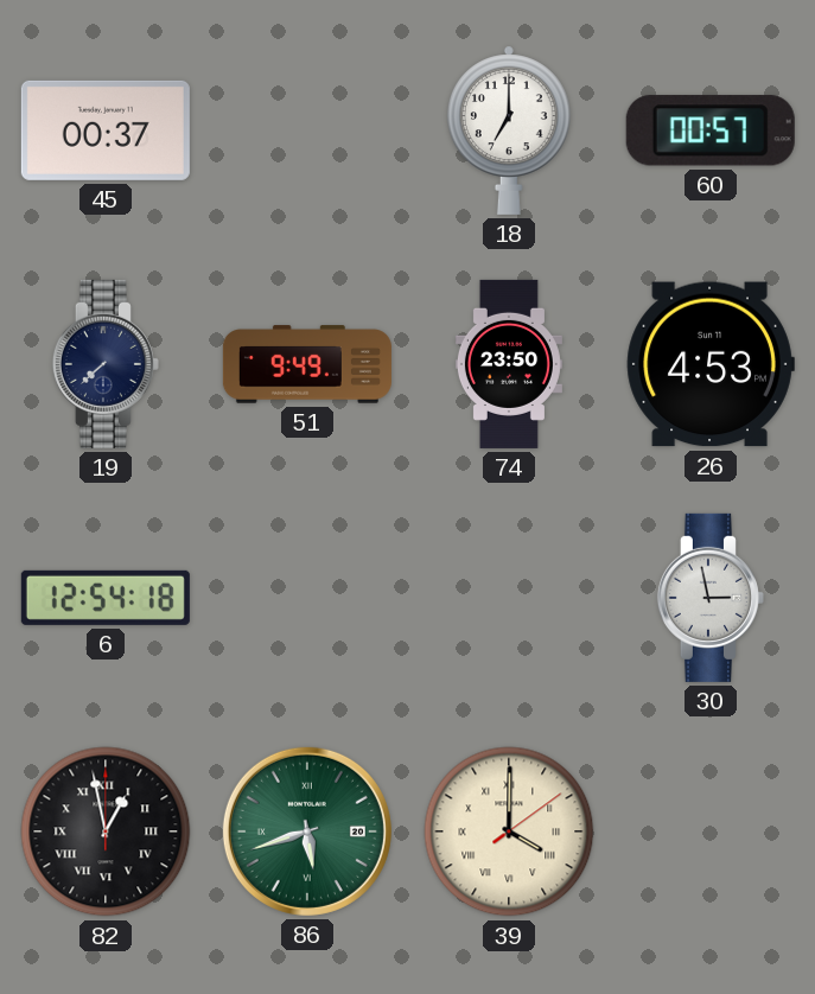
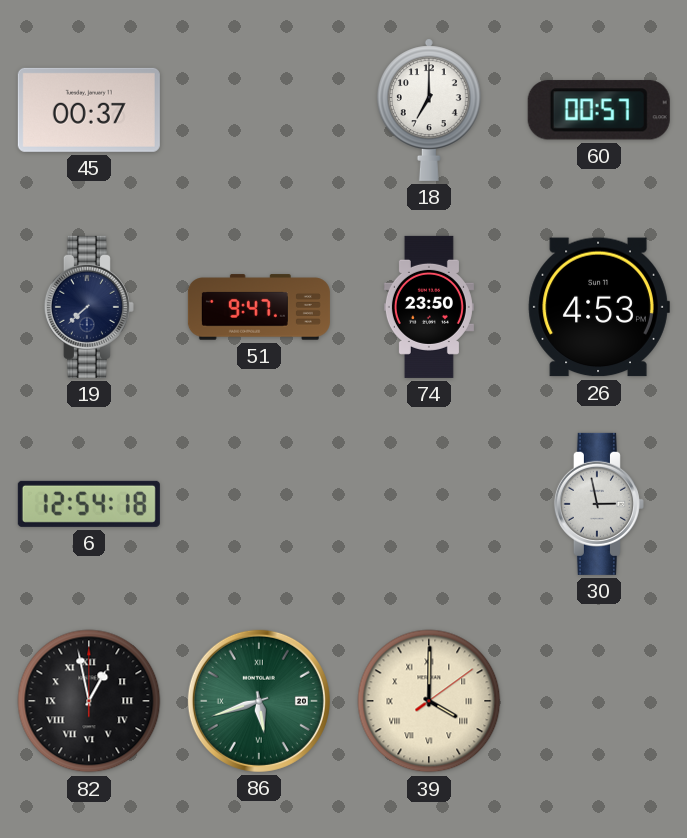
51: 9:49 -> 9:47
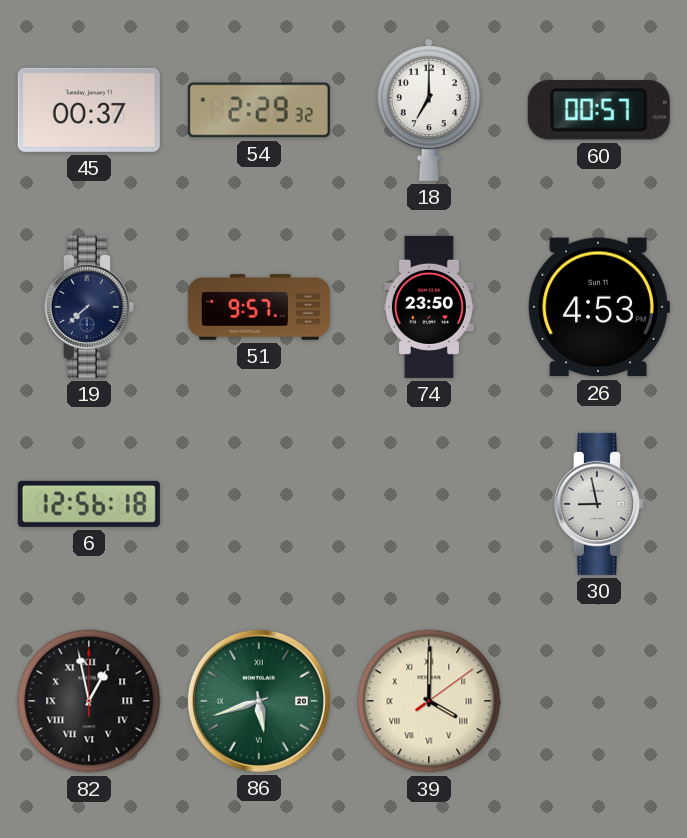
54: none -> 2:29
51: 9:47 -> 9:57
6: 12:54 -> 12:56
30: 2:58 -> 8:58
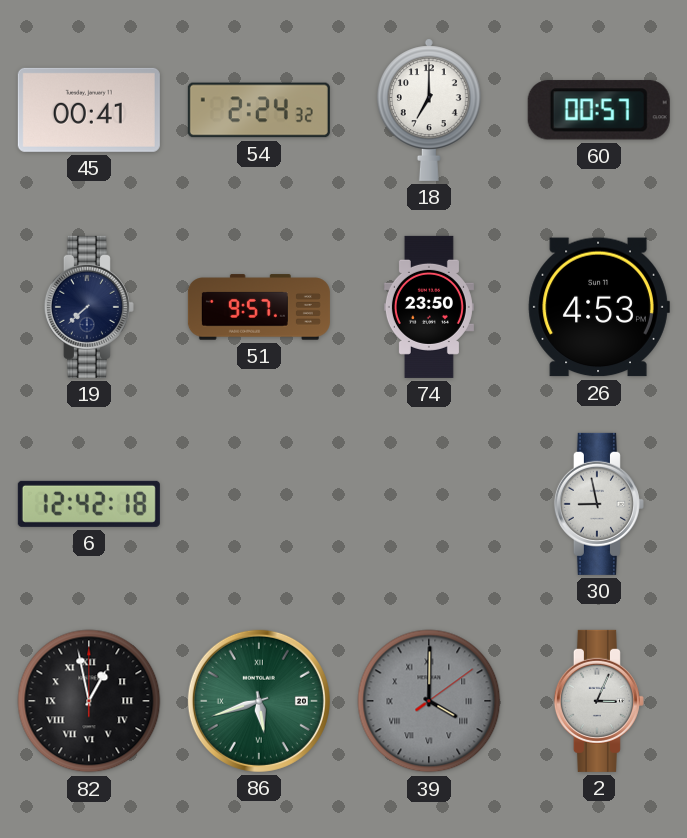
45: 00:37 -> 00:41
54: 2:29 -> 2:24
6: 12:56 -> 12:42
39 dial: cream -> grey
2: none -> 3:04
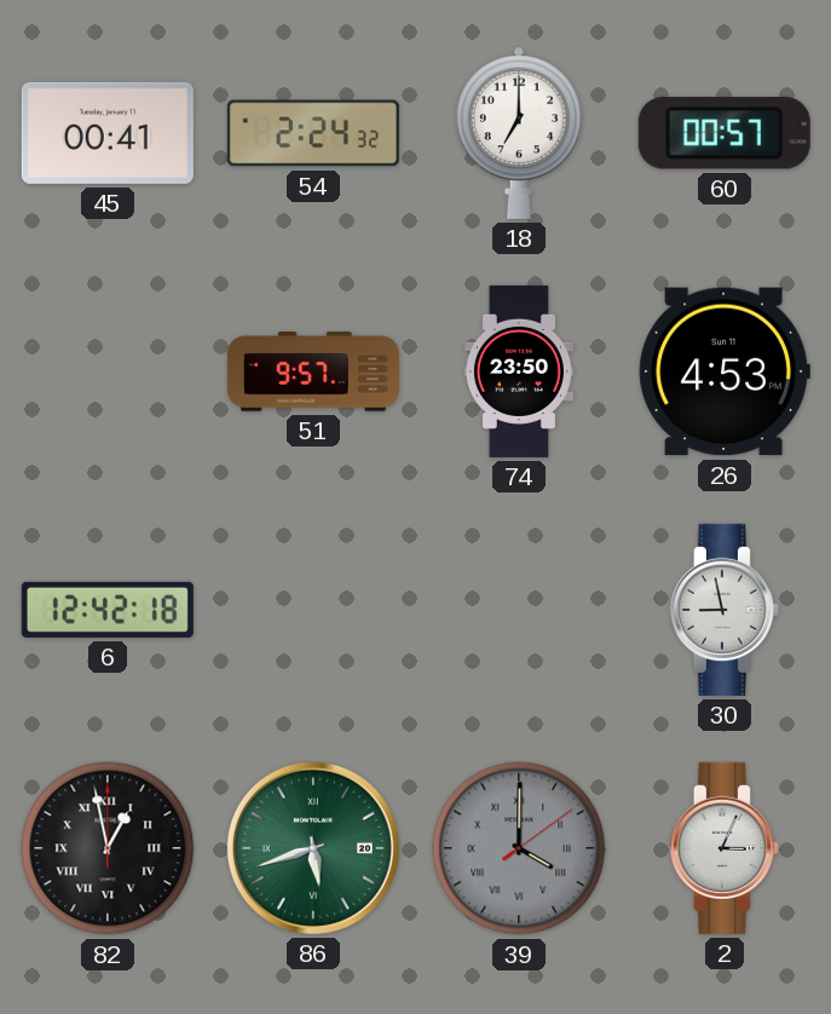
19: 7:38 -> none
